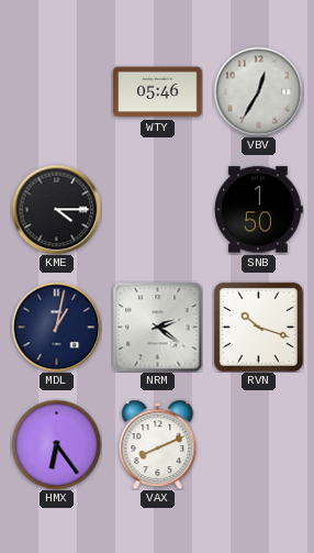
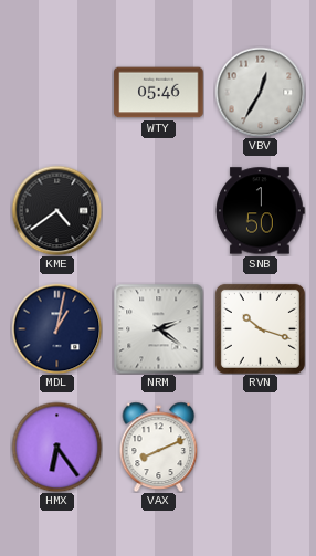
KME: 4:15 -> 4:39
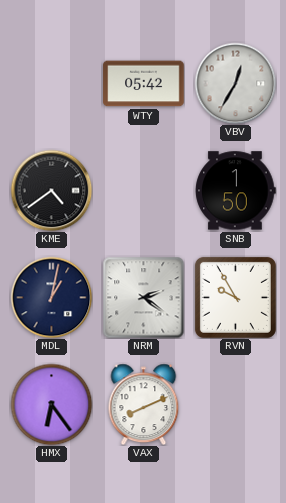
WTY: 05:46 -> 05:42
RVN: 10:18 -> 9:55
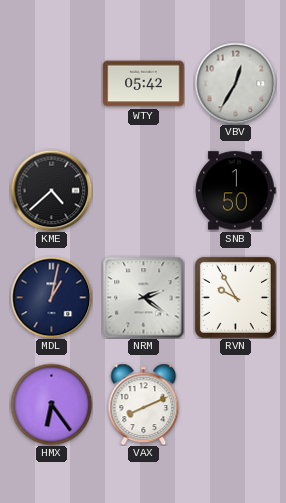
KME: 4:39 -> 4:38
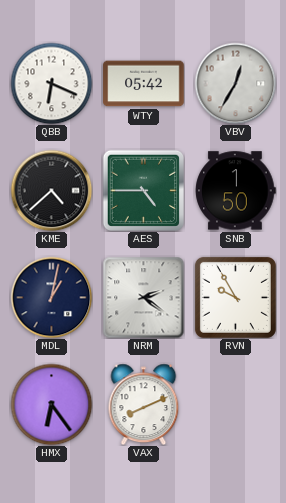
QBB: none -> 6:19
AES: none -> 4:45
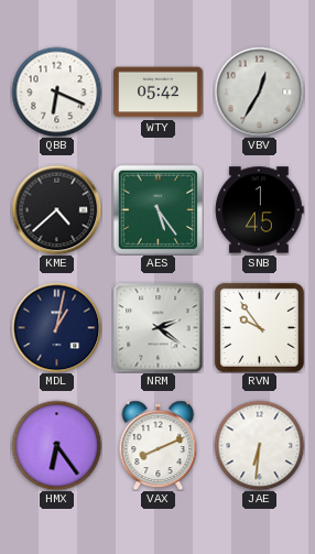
AES: 4:45 -> 5:24
SNB: 1:50 -> 1:45
RVN: 9:55 -> 9:54
JAE: none -> 6:31
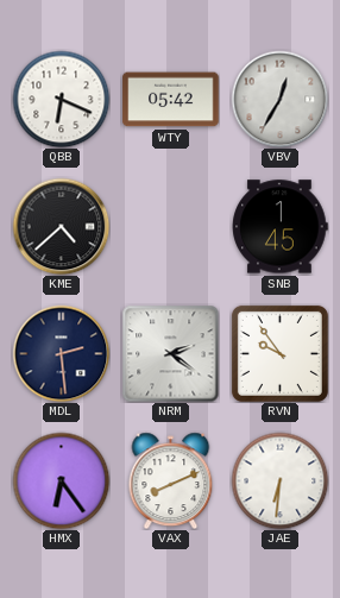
AES: 5:24 -> none
MDL: 1:02 -> 2:29
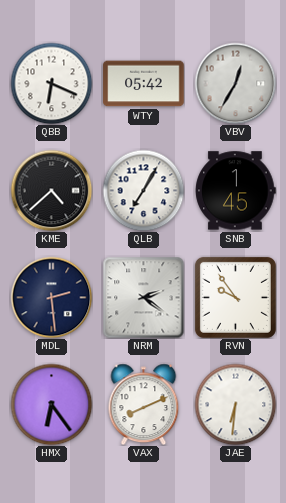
QLB: none -> 7:05
